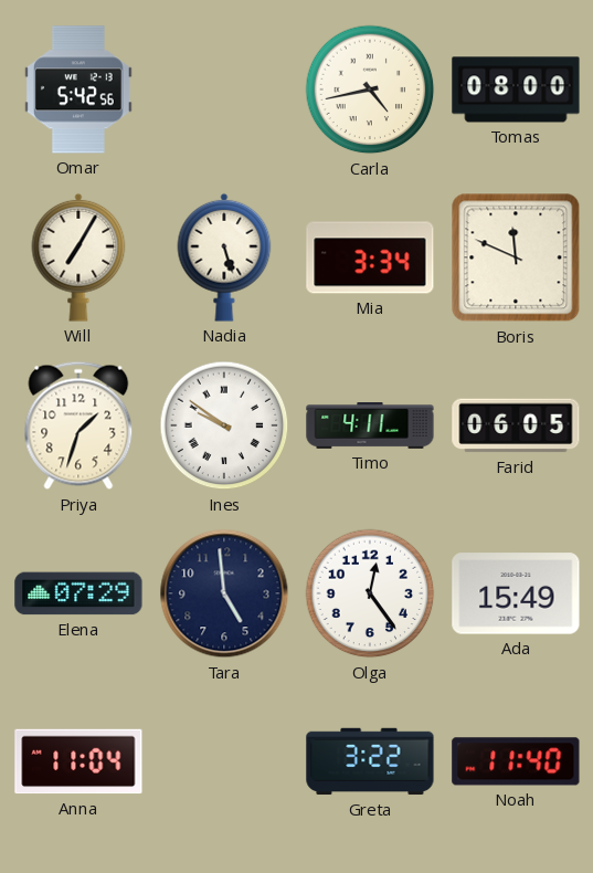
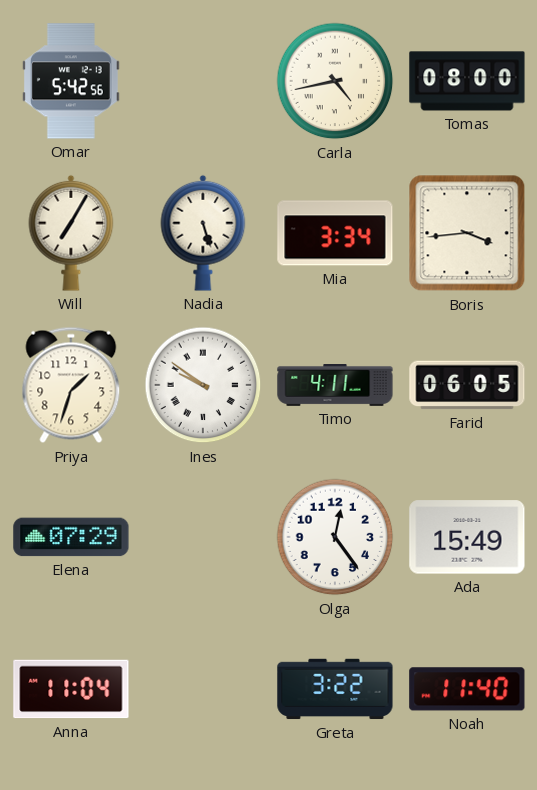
Boris: 11:49 -> 3:44
Tara: 4:59 -> none
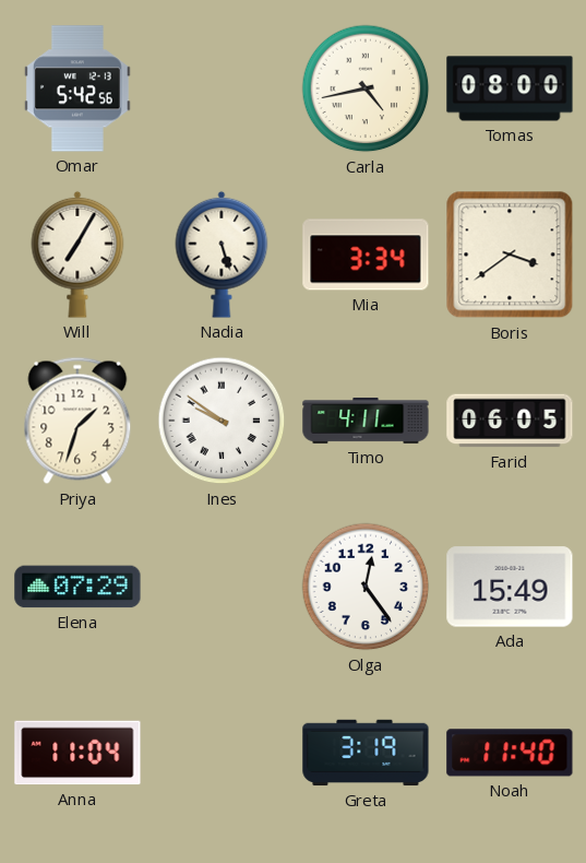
Boris: 3:44 -> 3:39
Greta: 3:22 -> 3:19
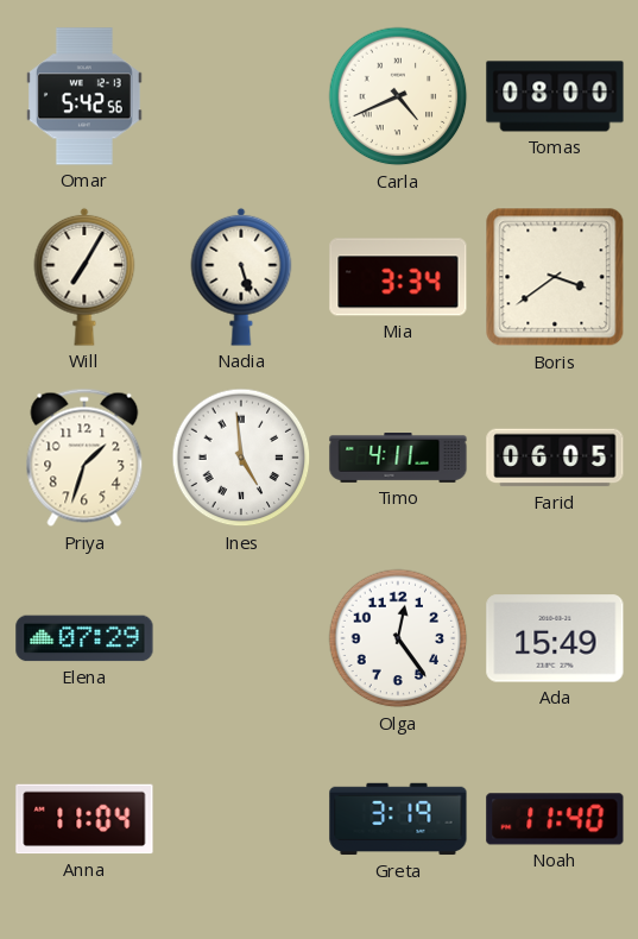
Carla: 4:43 -> 4:41
Ines: 9:51 -> 4:59
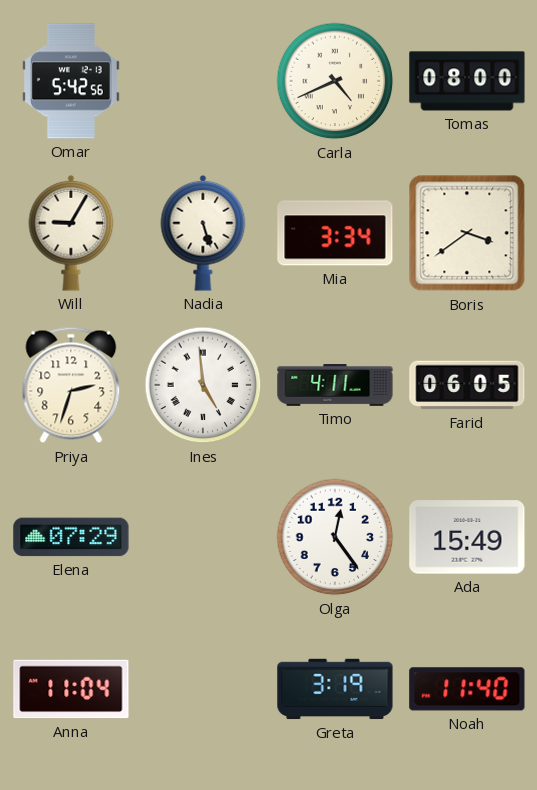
Will: 7:05 -> 9:05
Priya: 1:33 -> 2:33
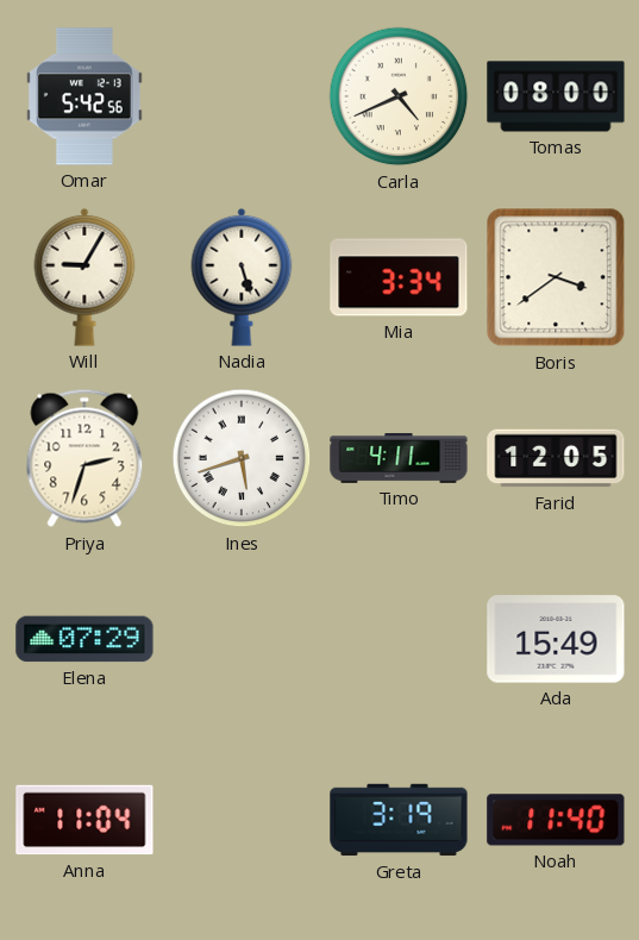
Ines: 4:59 -> 5:42
Farid: 06:05 -> 12:05
Olga: 12:24 -> none
